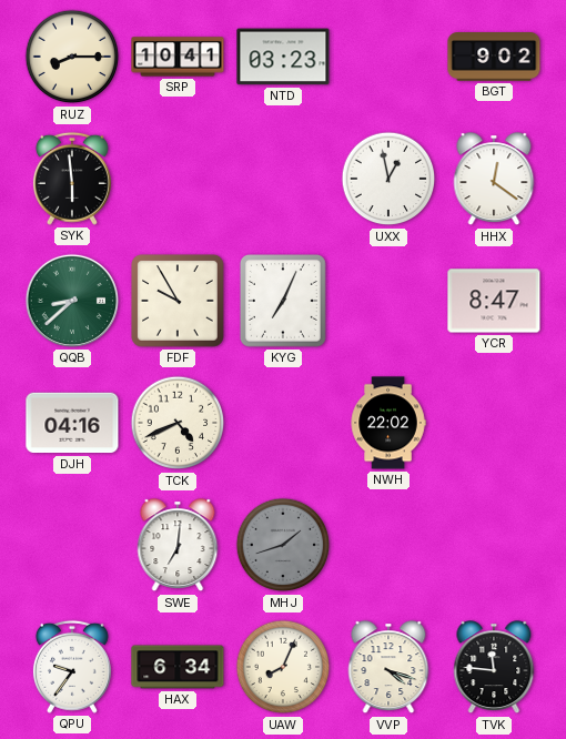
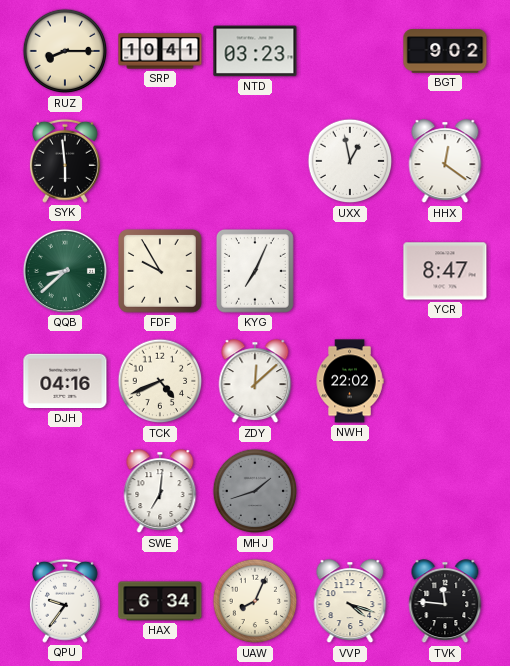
ZDY: none -> 12:08
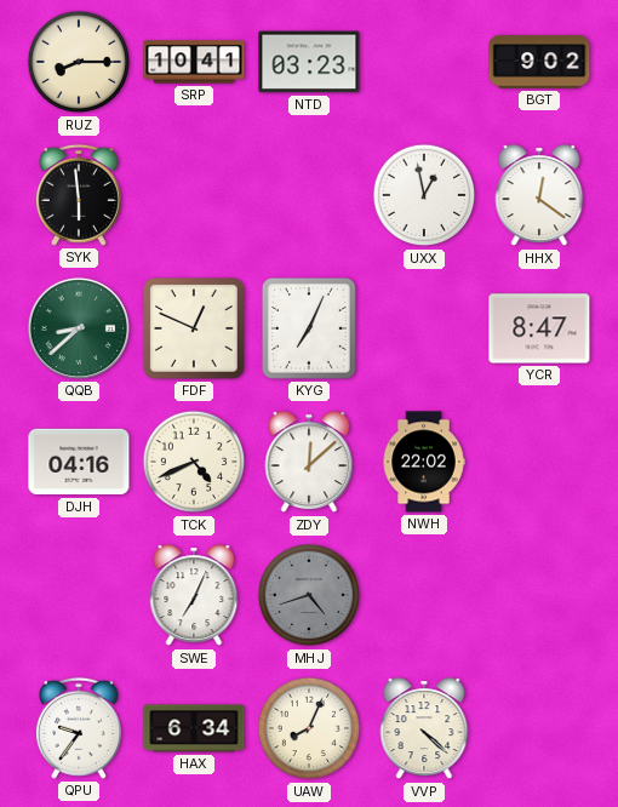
FDF: 9:55 -> 12:49
SWE: 7:01 -> 7:04
MHJ: 1:42 -> 4:42
VVP: 4:18 -> 4:22
TVK: 11:46 -> none
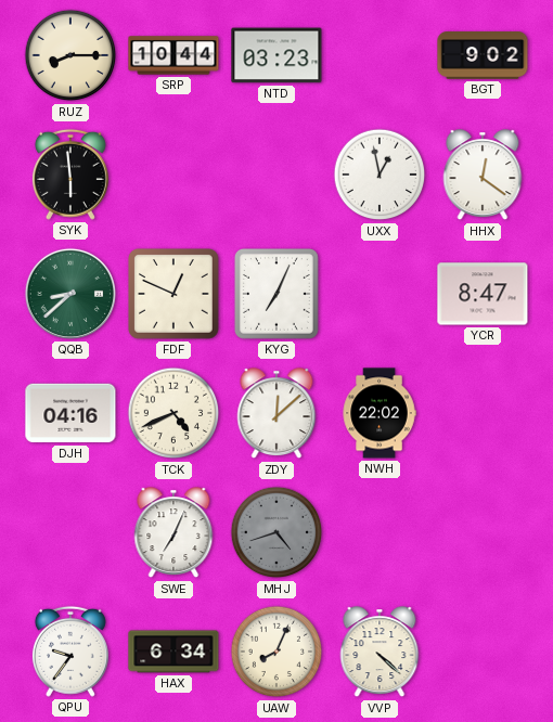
SRP: 10:41 -> 10:44
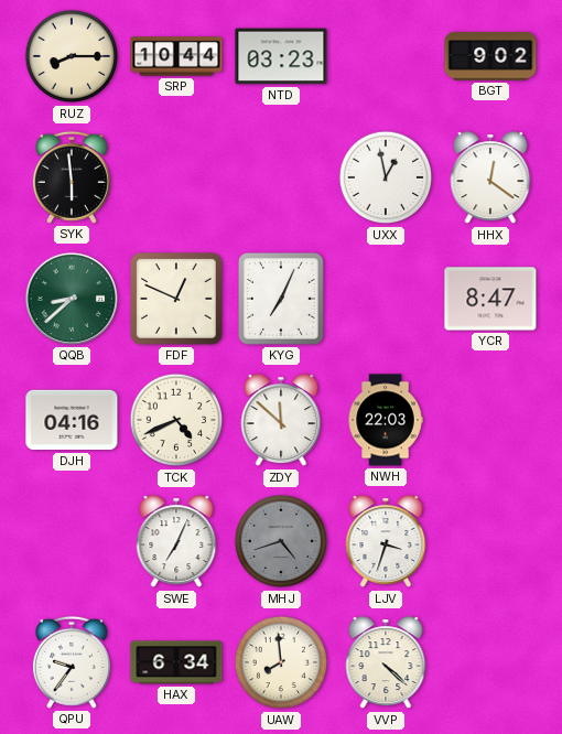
ZDY: 12:08 -> 11:52
NWH: 22:02 -> 22:03
LJV: none -> 3:33
UAW: 8:04 -> 7:59
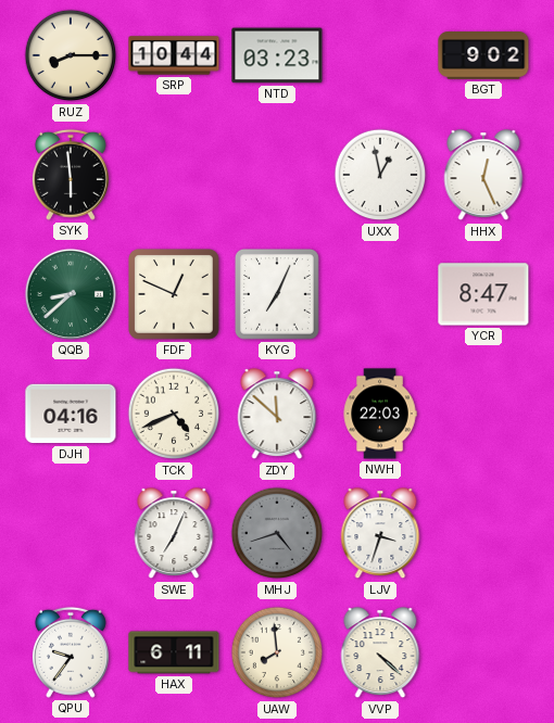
HHX: 12:21 -> 12:26
HAX: 6:34 -> 6:11
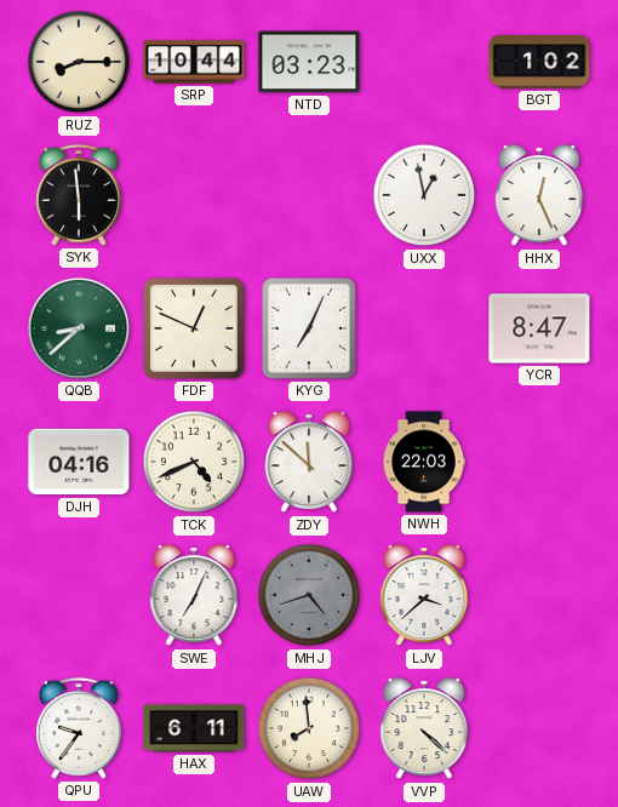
BGT: 9:02 -> 1:02
LJV: 3:33 -> 3:38
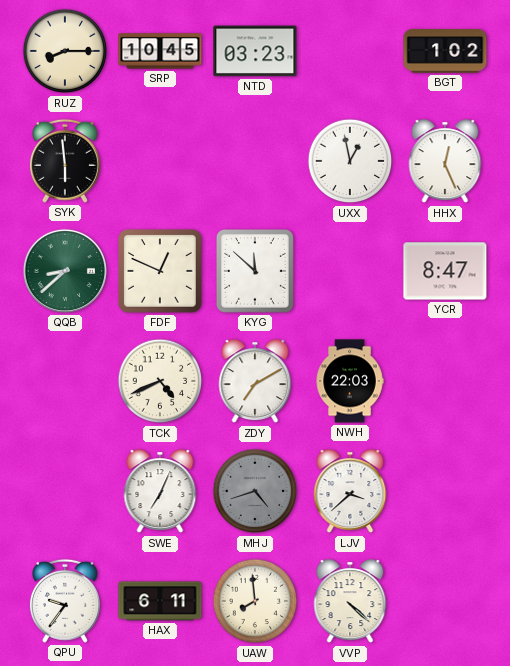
SRP: 10:44 -> 10:45
KYG: 7:04 -> 11:52
DJH: 04:16 -> none
ZDY: 11:52 -> 7:10
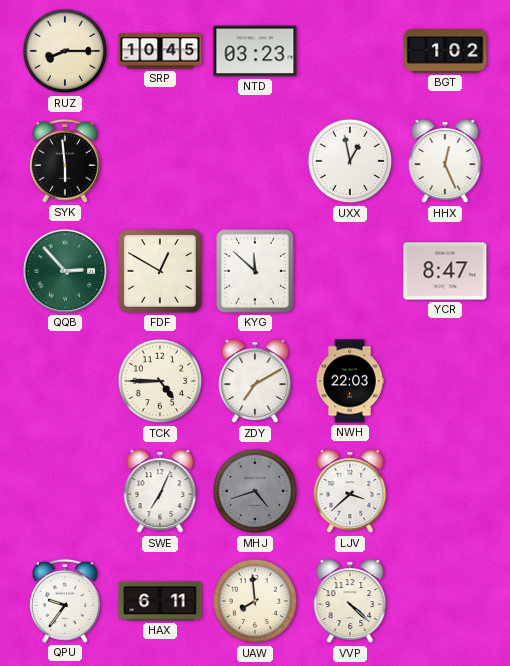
QQB: 8:38 -> 2:53
FDF: 12:49 -> 12:50
TCK: 4:41 -> 4:45
